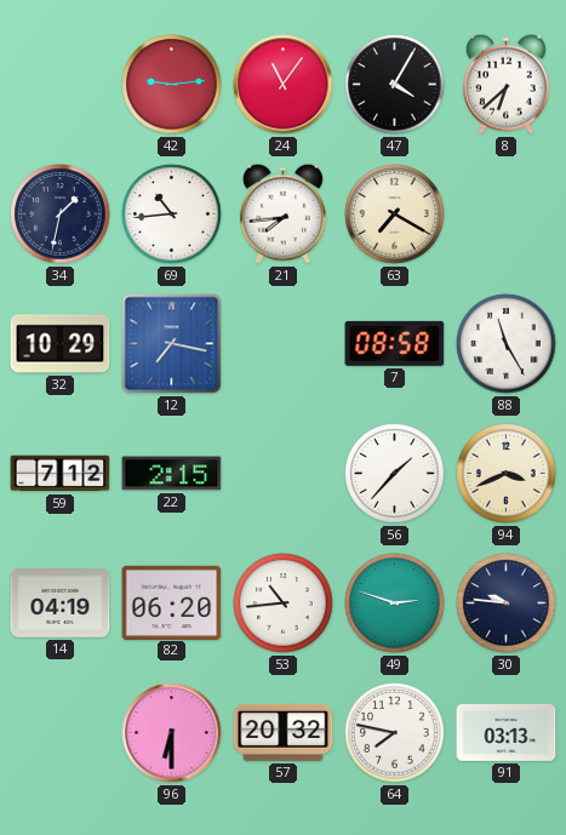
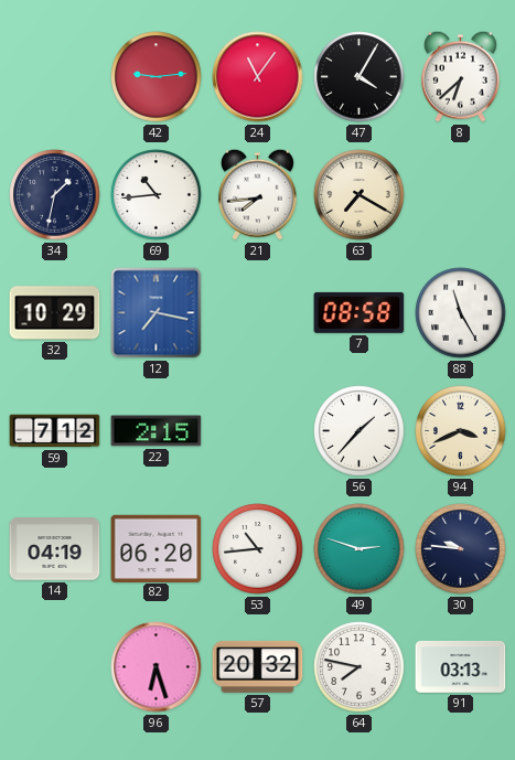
96: 6:30 -> 6:27
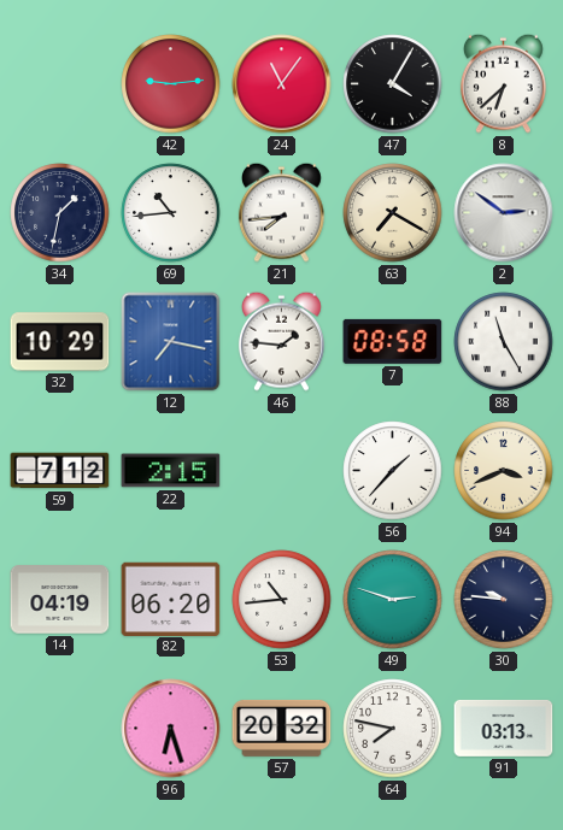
2: none -> 2:51
46: none -> 1:46
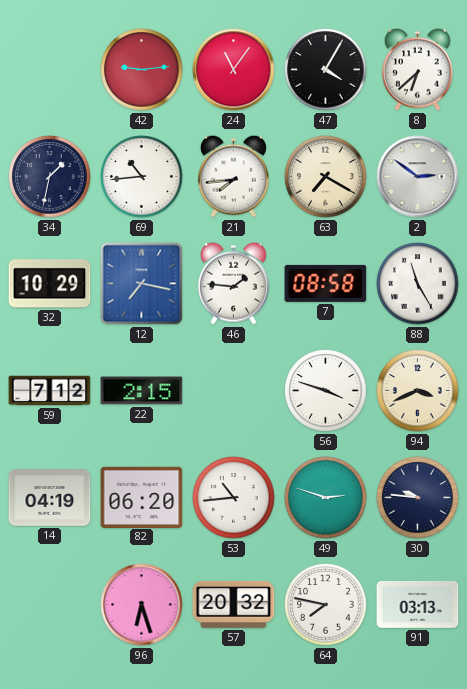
56: 1:37 -> 3:48
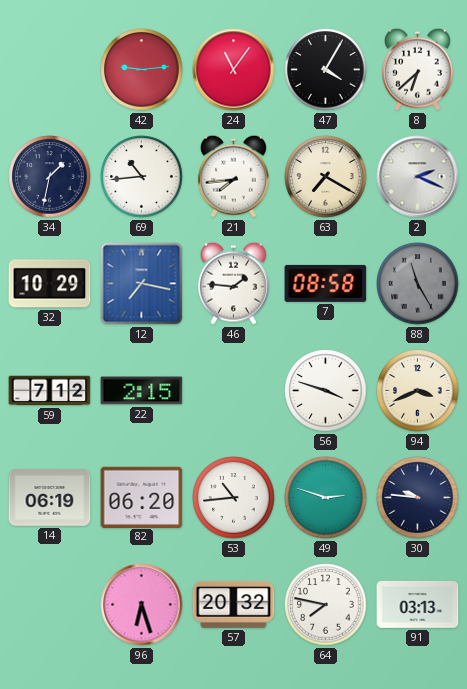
2: 2:51 -> 2:19
88 dial: white -> grey
14: 04:19 -> 06:19
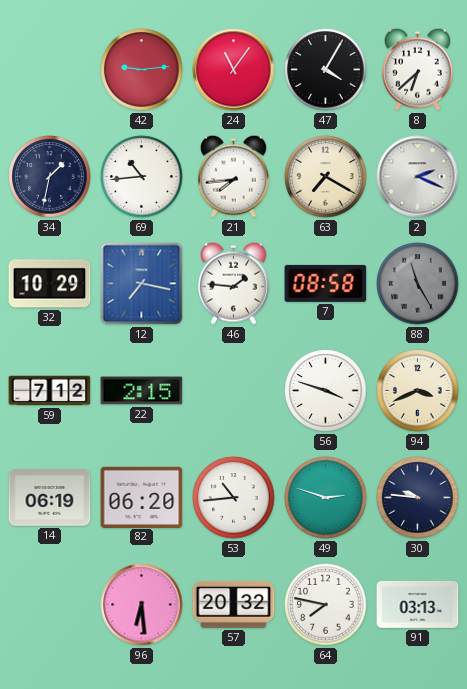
96: 6:27 -> 6:29
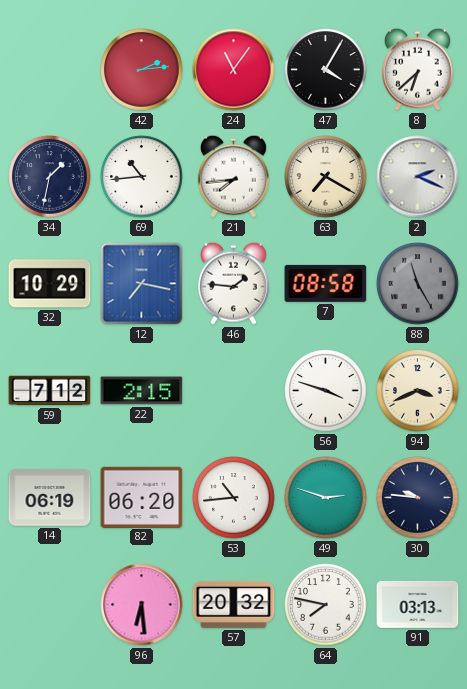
42: 9:14 -> 2:14
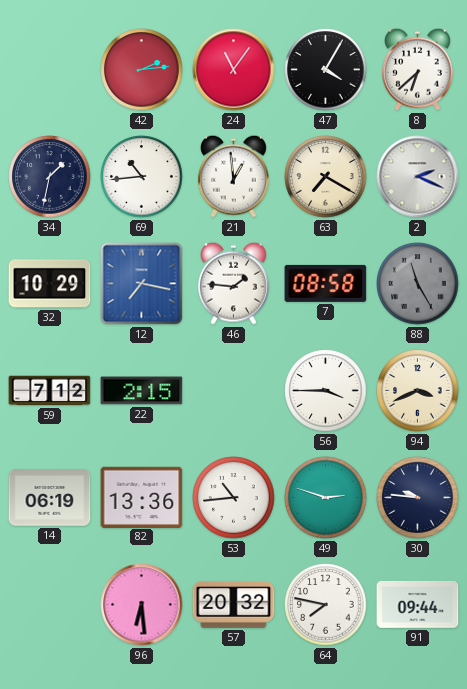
21: 7:44 -> 12:59
56: 3:48 -> 3:45
82: 06:20 -> 13:36
91: 03:13 -> 09:44
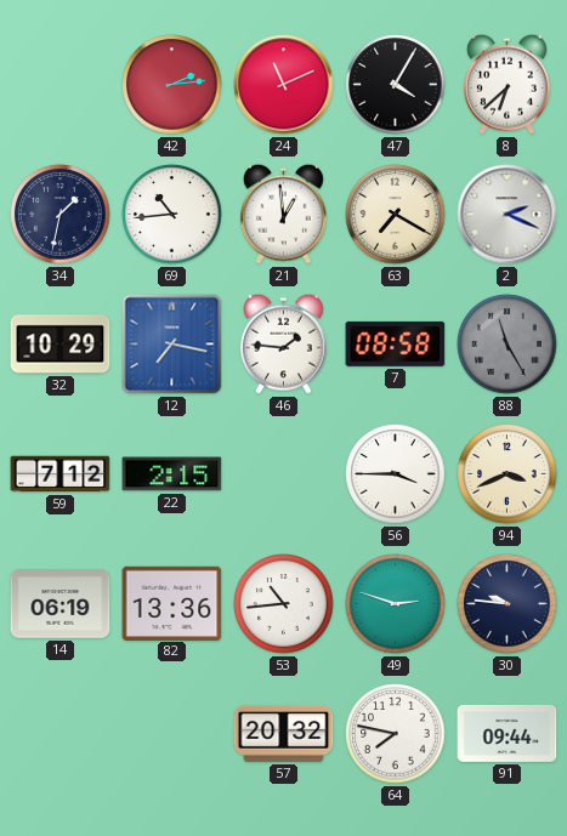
24: 11:06 -> 11:11
96: 6:29 -> none
